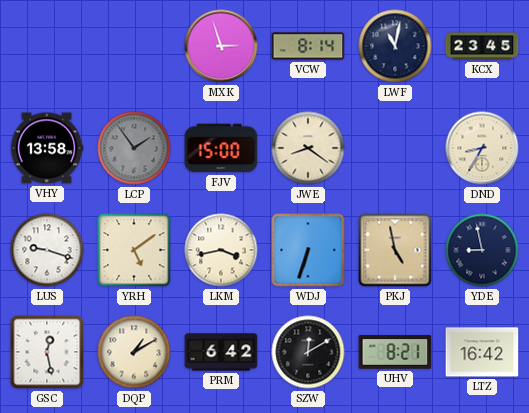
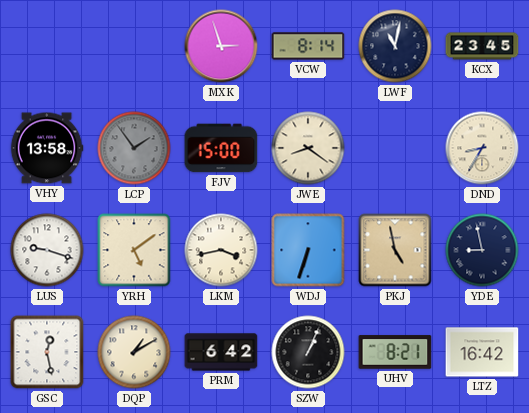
SZW: 12:10 -> 1:04
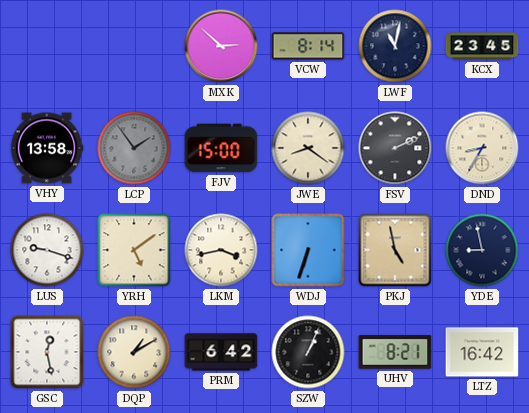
MXK: 2:57 -> 2:52
FSV: none -> 2:11
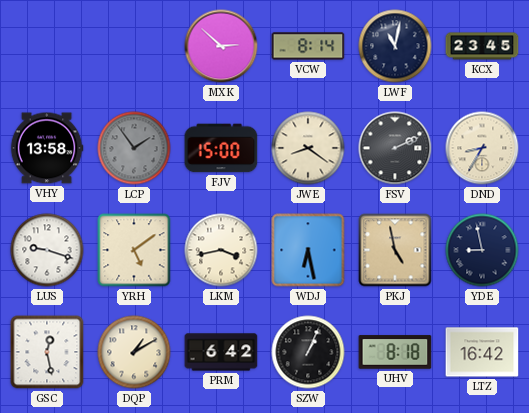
WDJ: 6:33 -> 6:28
UHV: 8:21 -> 8:18
